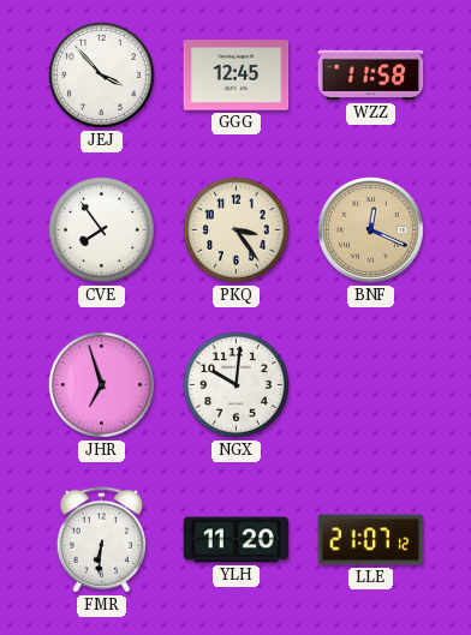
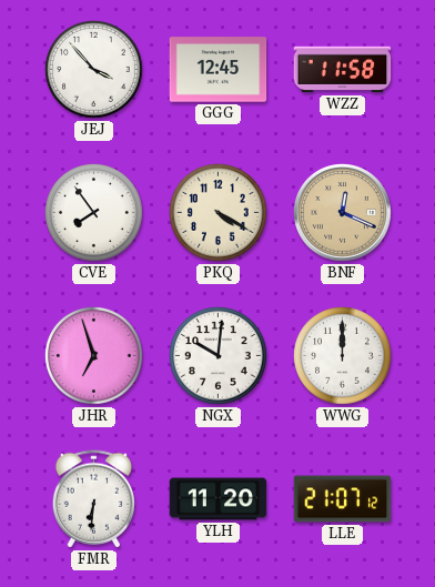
PKQ: 3:24 -> 4:20
WWG: none -> 12:00
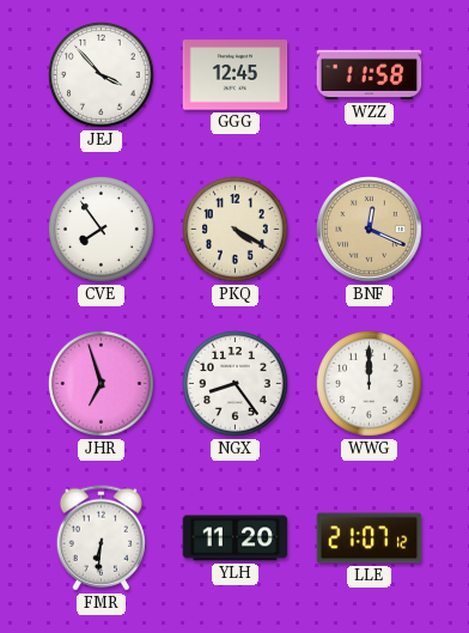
NGX: 10:01 -> 8:24
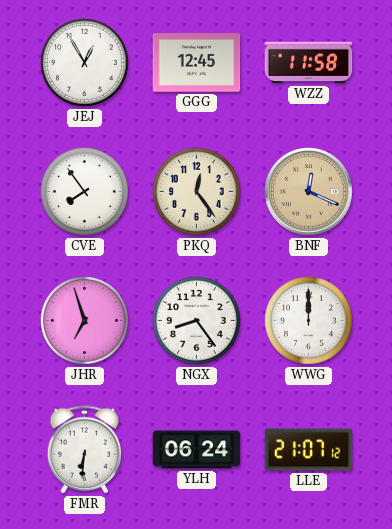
JEJ: 3:53 -> 12:55
PKQ: 4:20 -> 12:24
YLH: 11:20 -> 06:24
